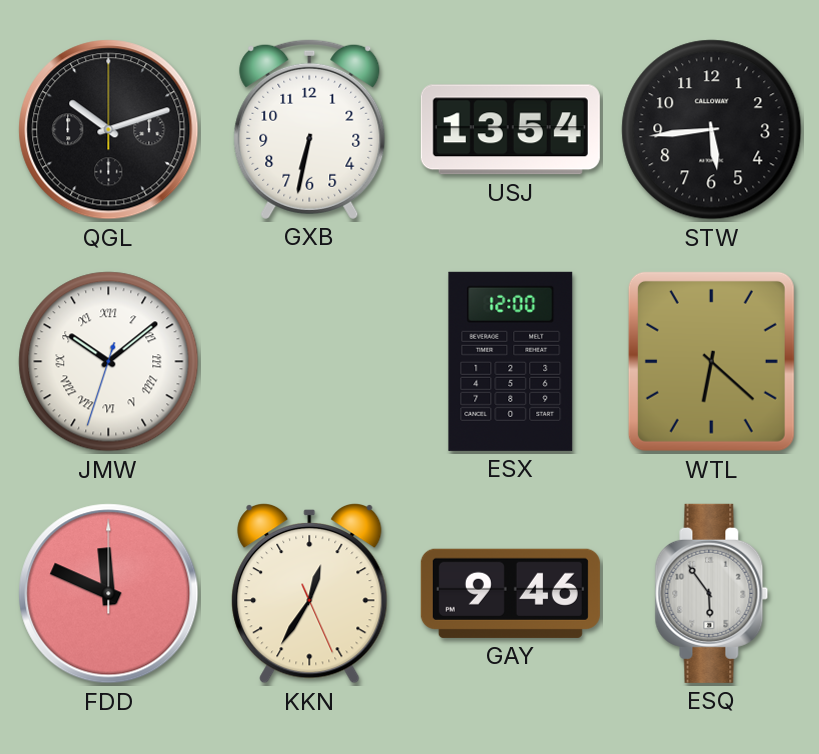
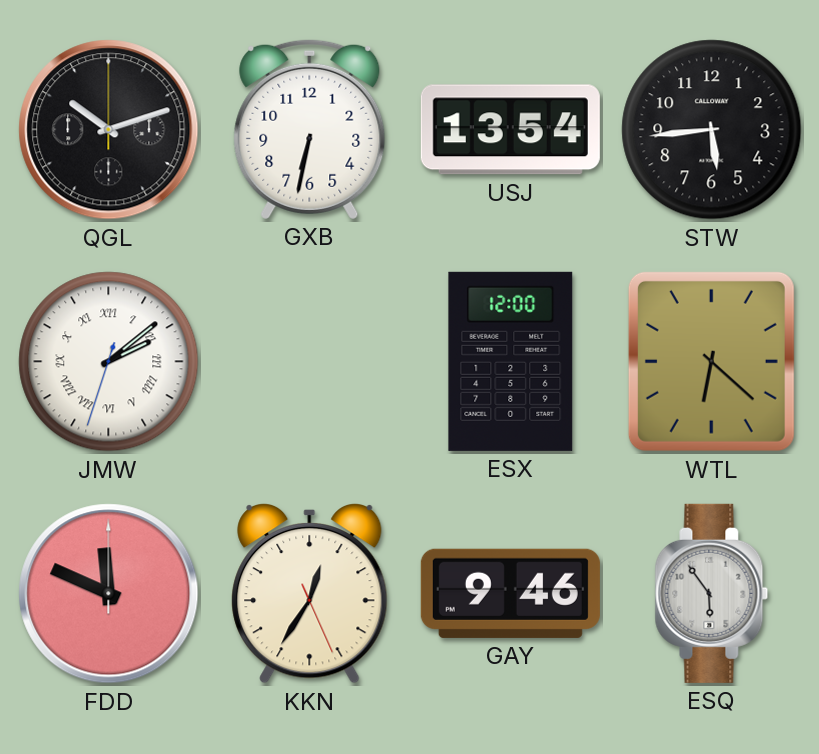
JMW: 10:08 -> 2:08
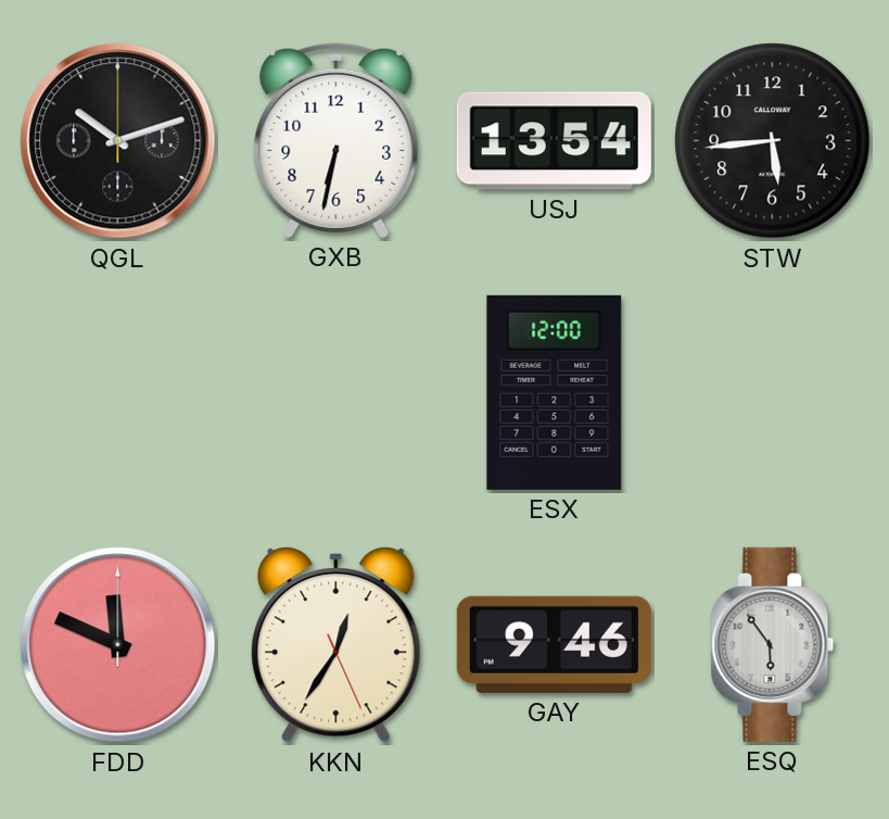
JMW: 2:08 -> none
WTL: 6:22 -> none
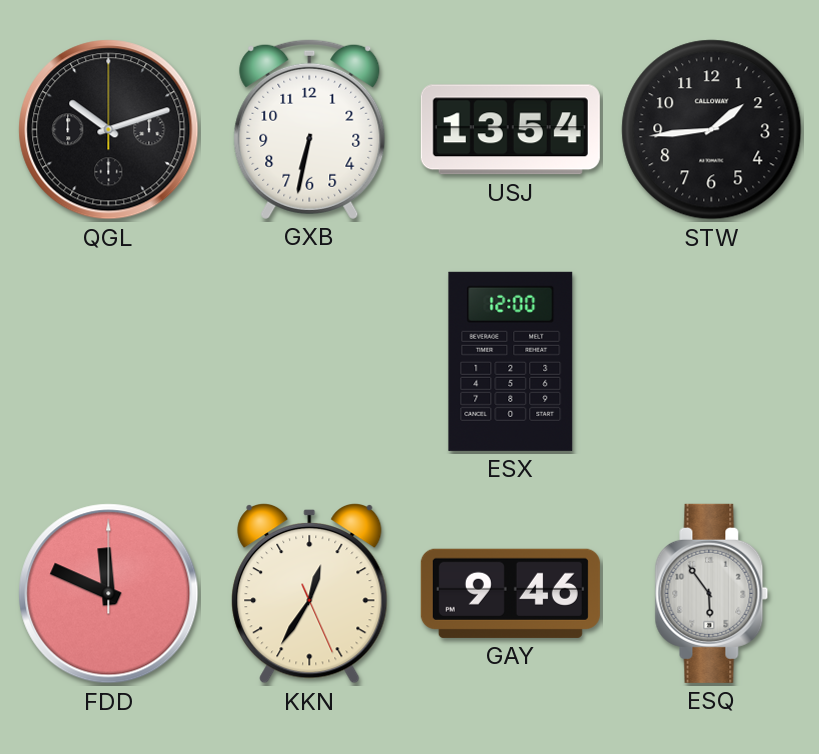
STW: 5:44 -> 1:44
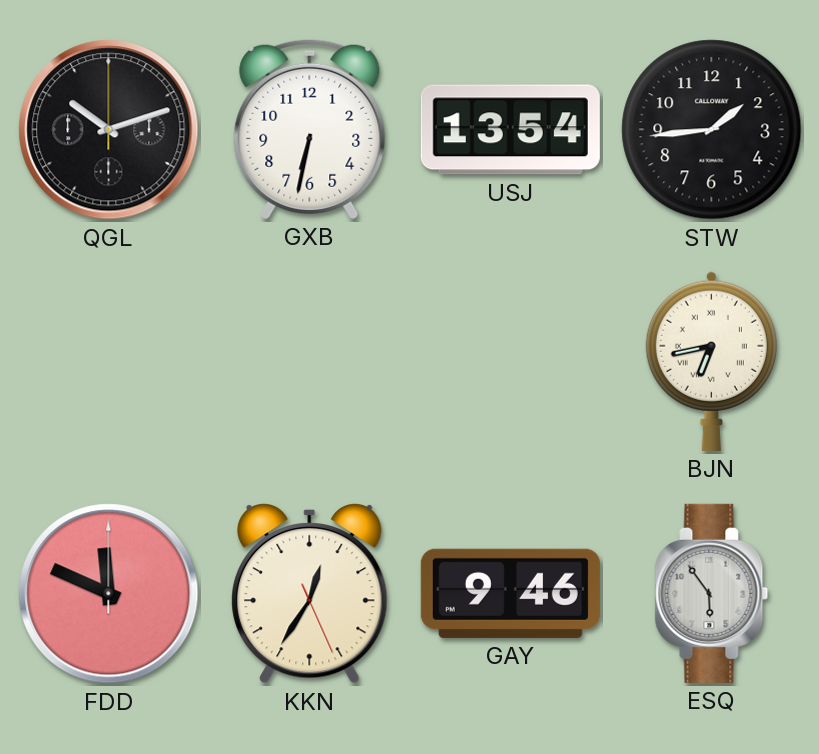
ESX: 12:00 -> none
BJN: none -> 6:43
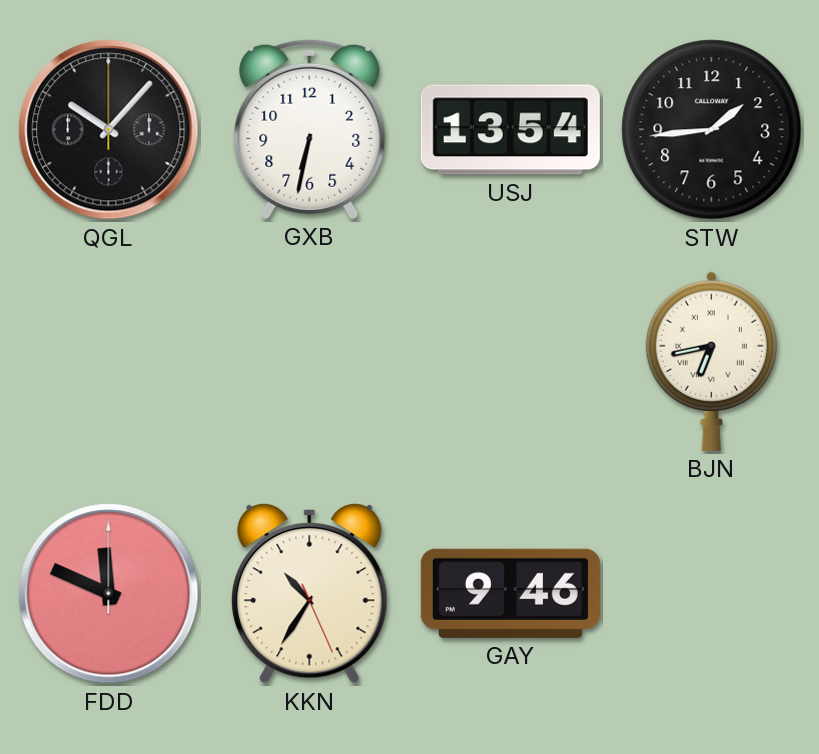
QGL: 10:12 -> 10:07
KKN: 12:35 -> 10:35
ESQ: 5:54 -> none
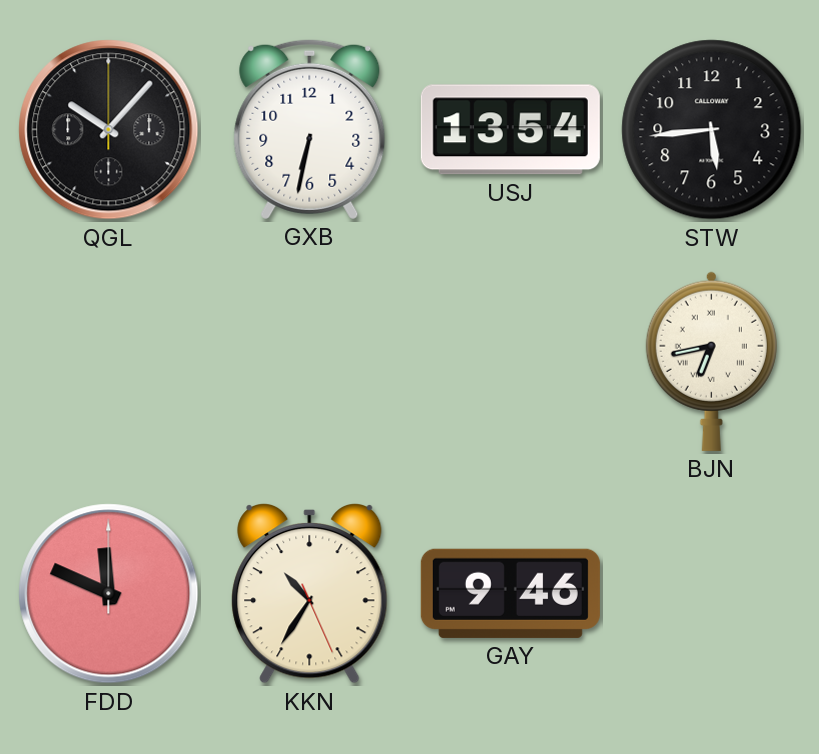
STW: 1:44 -> 5:44
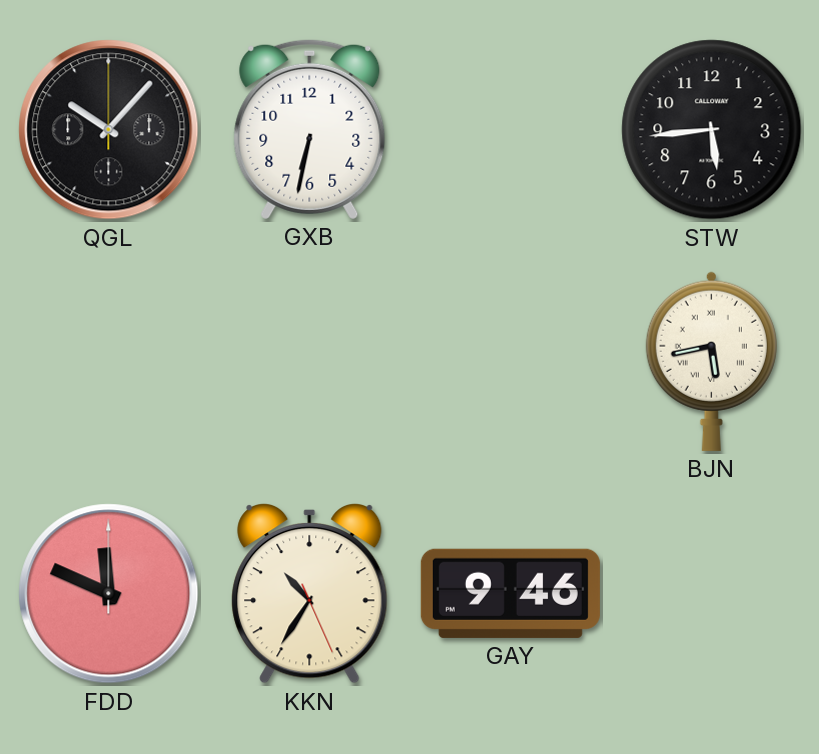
USJ: 13:54 -> none
BJN: 6:43 -> 5:43
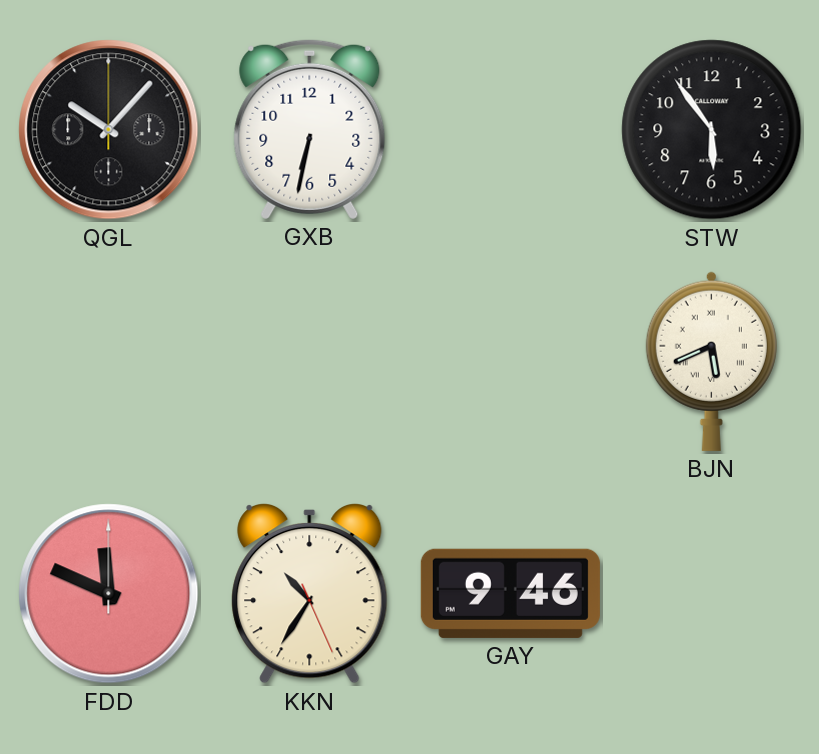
STW: 5:44 -> 5:54
BJN: 5:43 -> 5:41
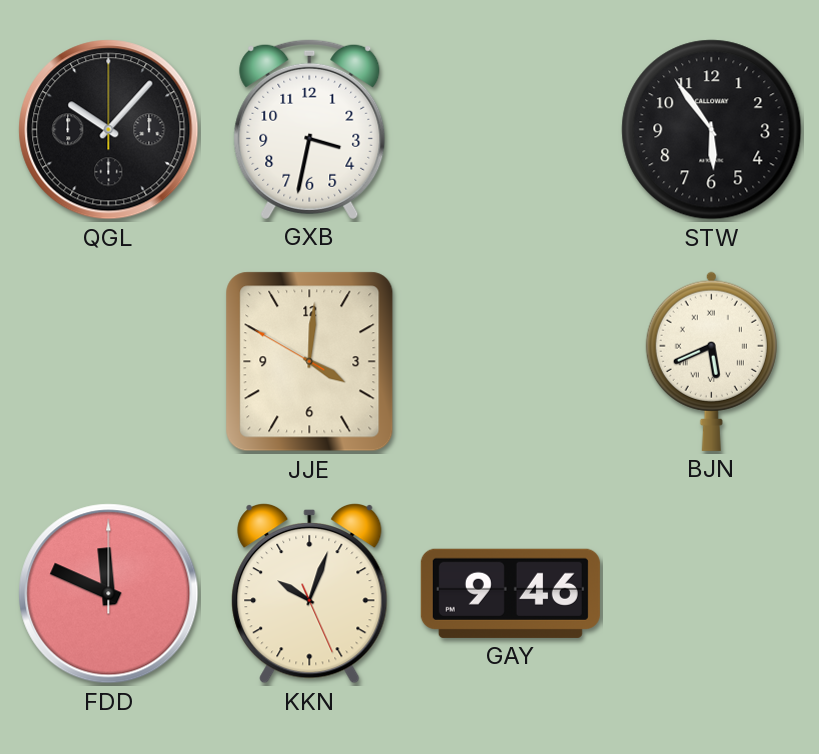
GXB: 6:32 -> 3:32
JJE: none -> 4:00
KKN: 10:35 -> 10:03
